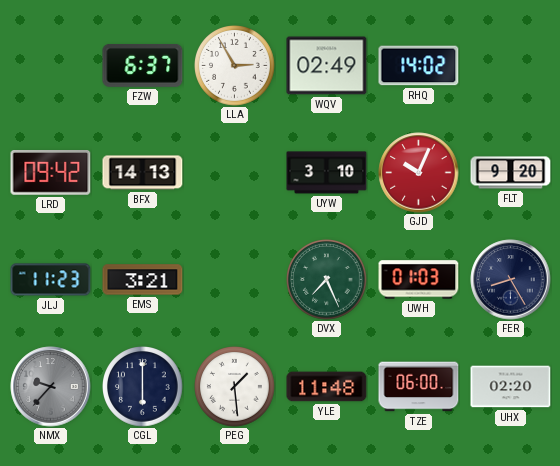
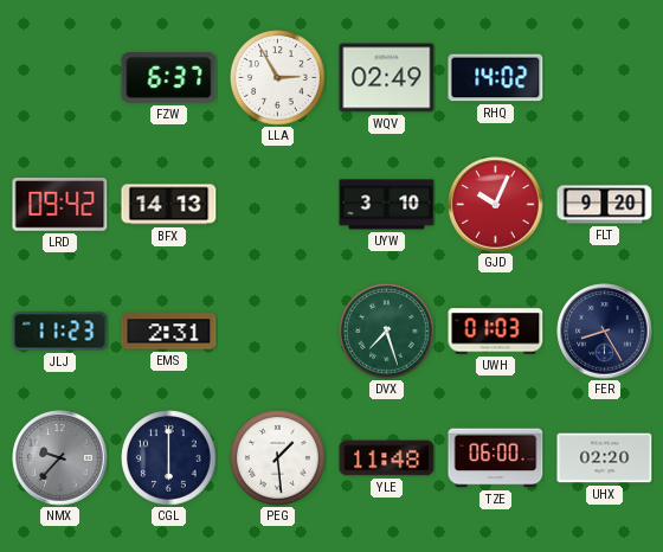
EMS: 3:21 -> 2:31
DVX: 7:26 -> 7:27
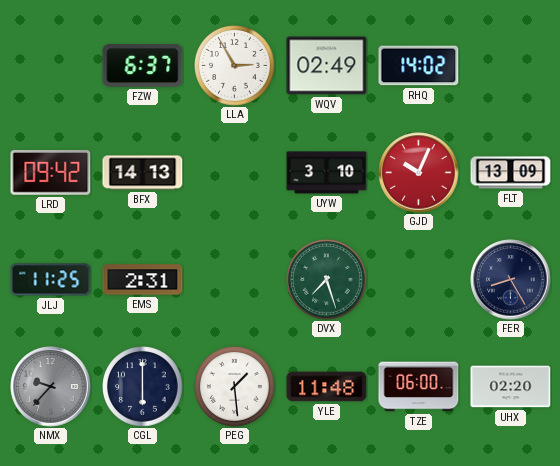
FLT: 9:20 -> 13:09
JLJ: 11:23 -> 11:25
UWH: 01:03 -> none
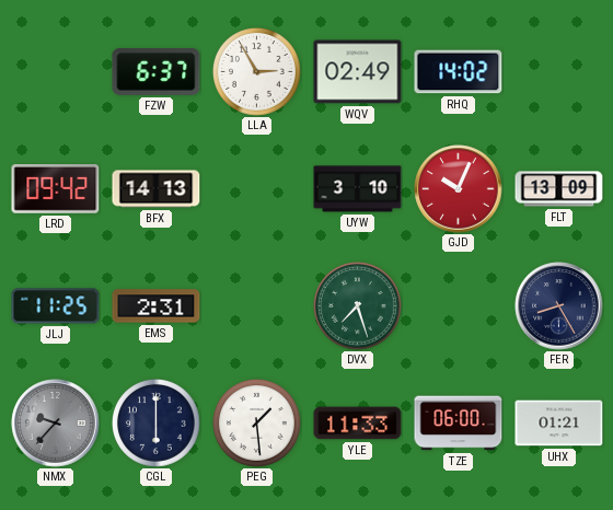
YLE: 11:48 -> 11:33
UHX: 02:20 -> 01:21
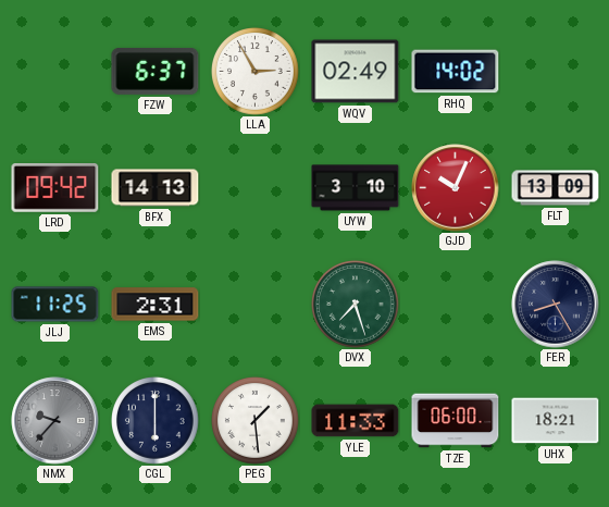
UHX: 01:21 -> 18:21
